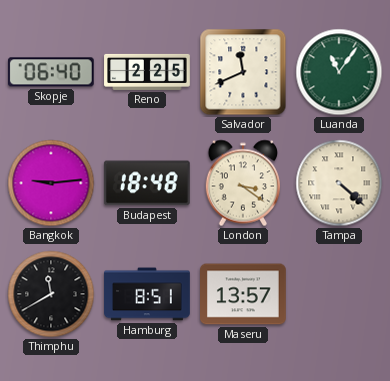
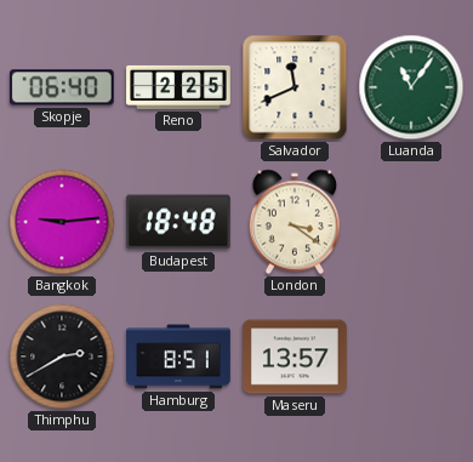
Tampa: 4:22 -> none
Thimphu: 11:40 -> 2:40
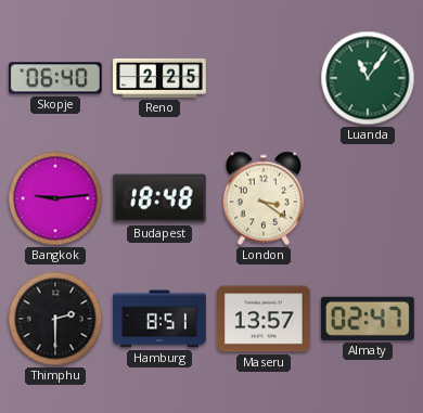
Salvador: 11:41 -> none
Thimphu: 2:40 -> 2:30
Almaty: none -> 02:47
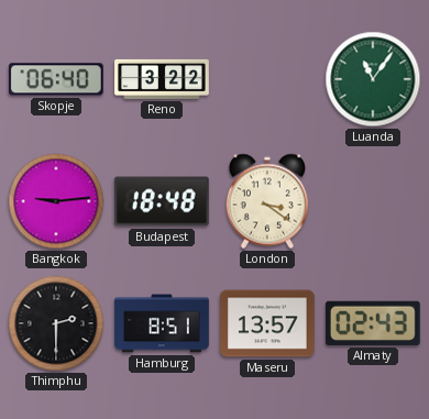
Reno: 2:25 -> 3:22
Almaty: 02:47 -> 02:43
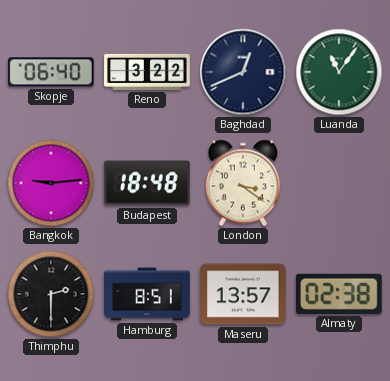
Baghdad: none -> 12:41
Almaty: 02:43 -> 02:38
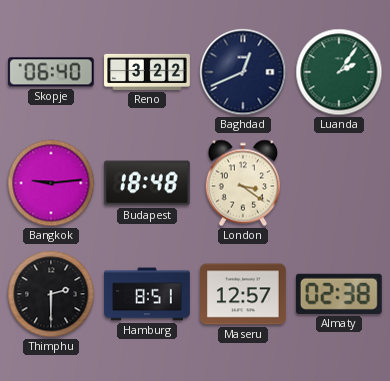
Luanda: 11:06 -> 2:06
Maseru: 13:57 -> 12:57
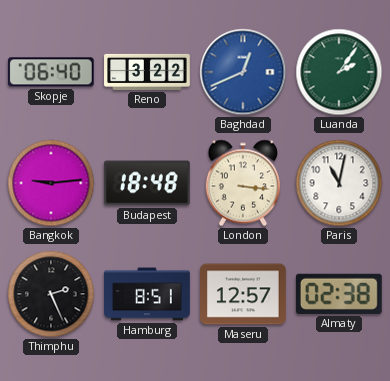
Baghdad dial: navy -> blue
London: 3:21 -> 3:16
Paris: none -> 11:02
Thimphu: 2:30 -> 2:26
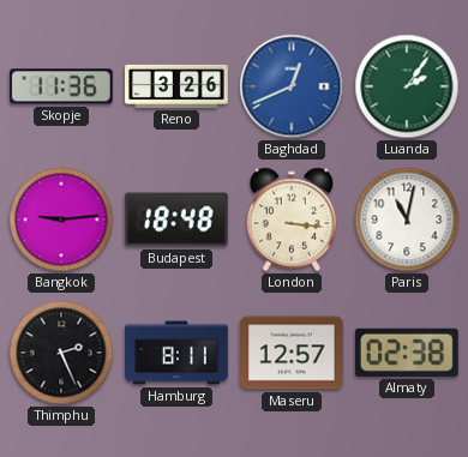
Skopje: 06:40 -> 11:36
Reno: 3:22 -> 3:26
Hamburg: 8:51 -> 8:11
